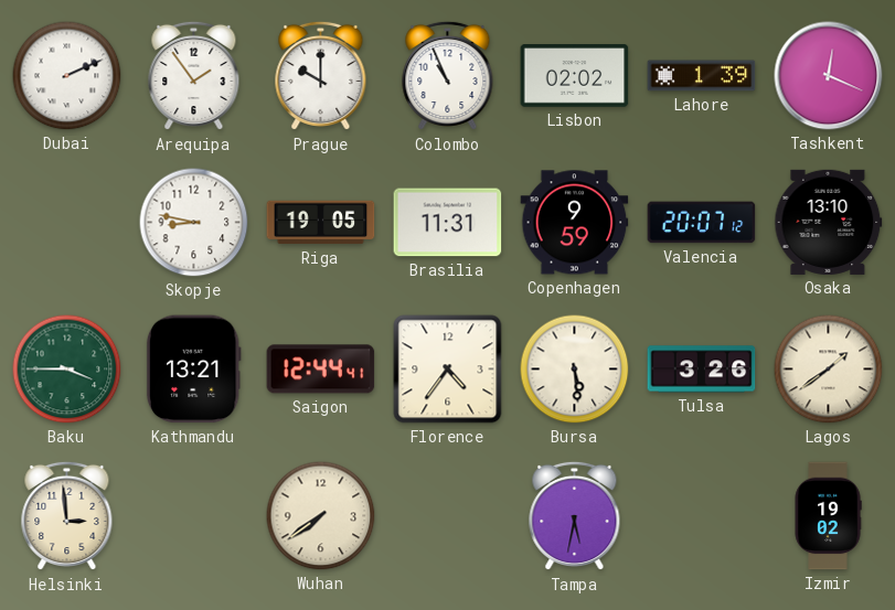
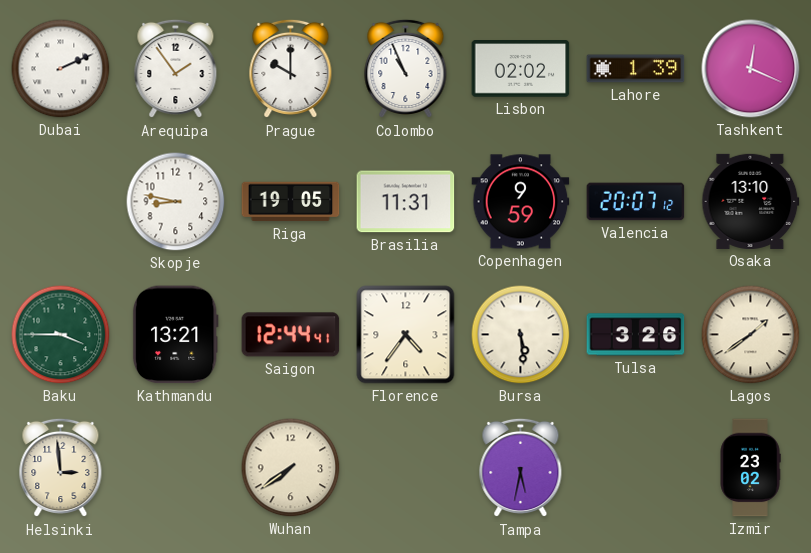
Izmir: 19:02 -> 23:02
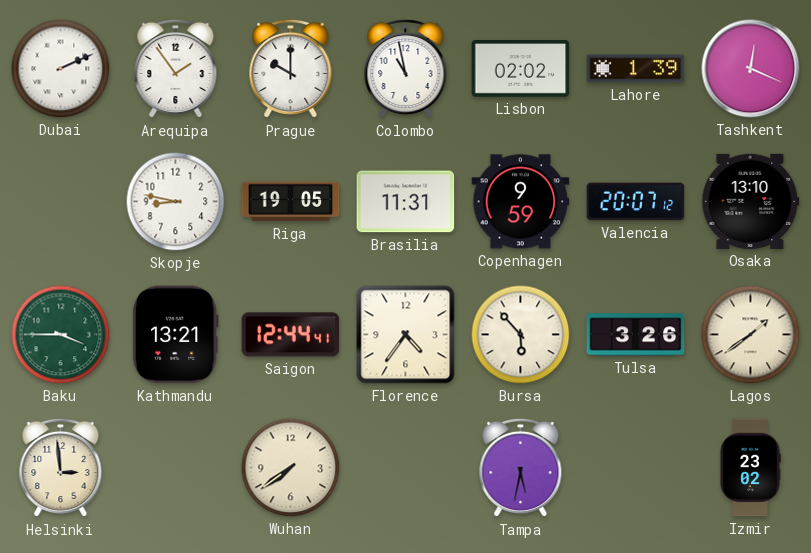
Colombo: 10:56 -> 10:58
Bursa: 5:29 -> 5:53
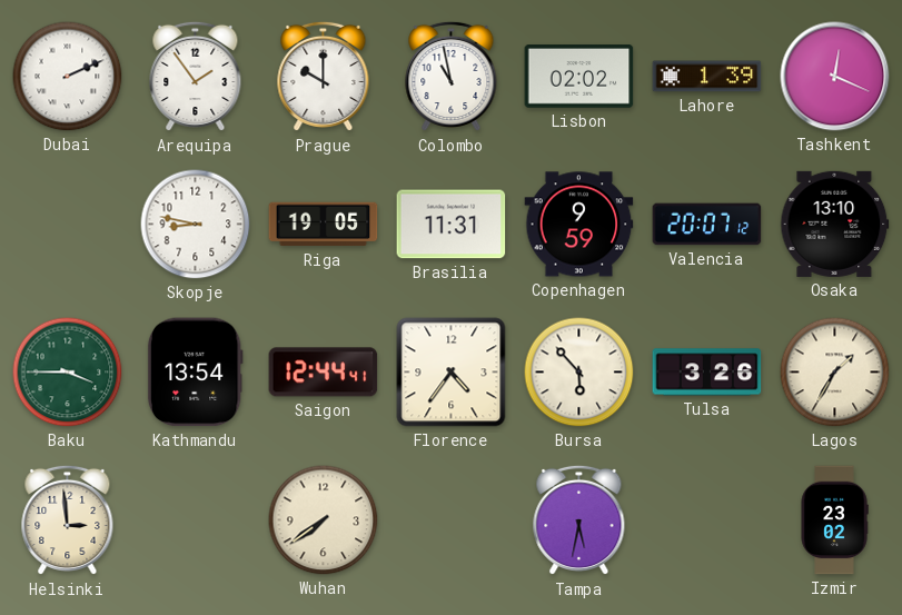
Kathmandu: 13:21 -> 13:54
Lagos: 1:39 -> 1:35
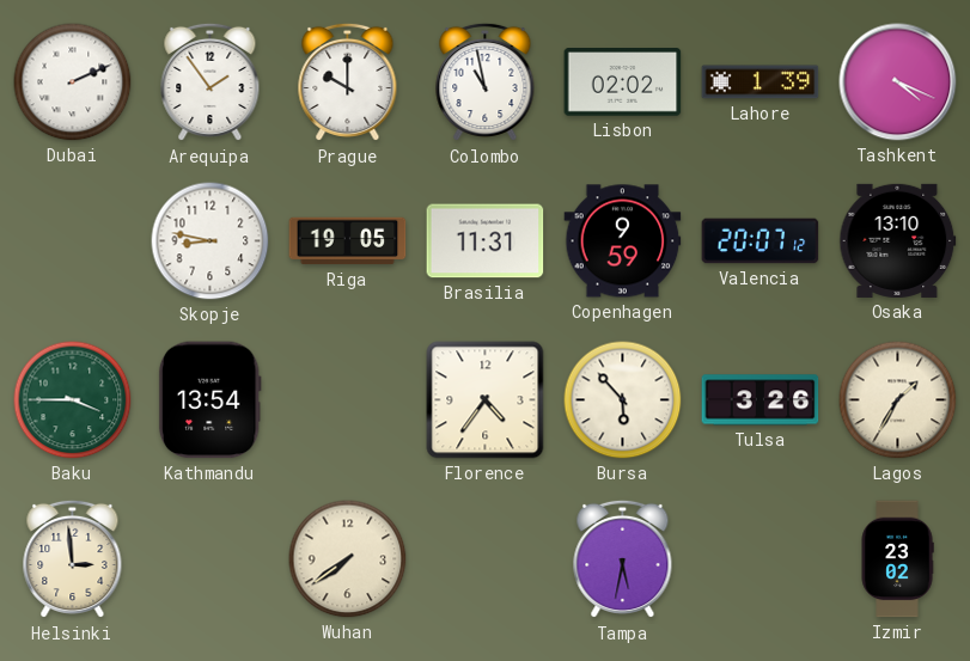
Tashkent: 12:19 -> 4:19
Saigon: 12:44 -> none
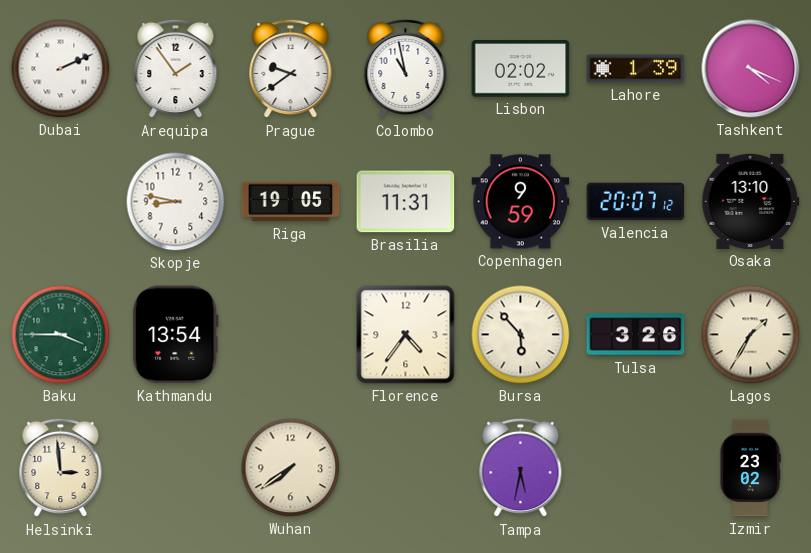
Prague: 10:00 -> 9:39
